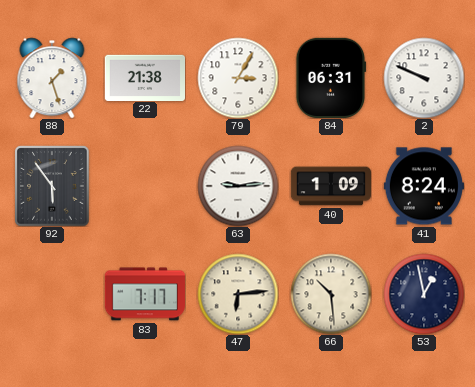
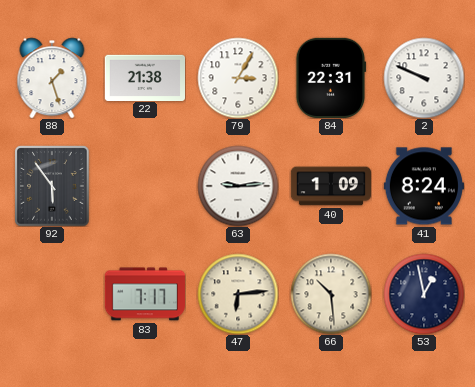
84: 06:31 -> 22:31
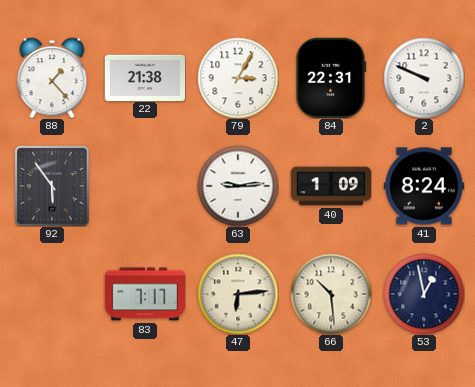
88: 1:27 -> 1:23
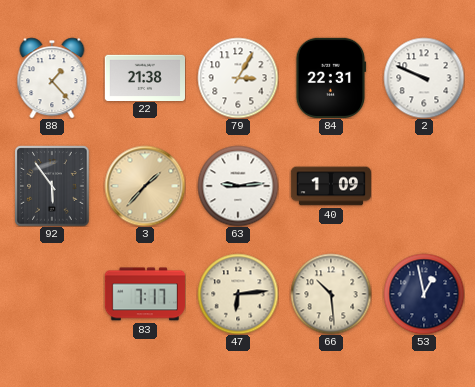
3: none -> 1:37
41: 8:24 -> none
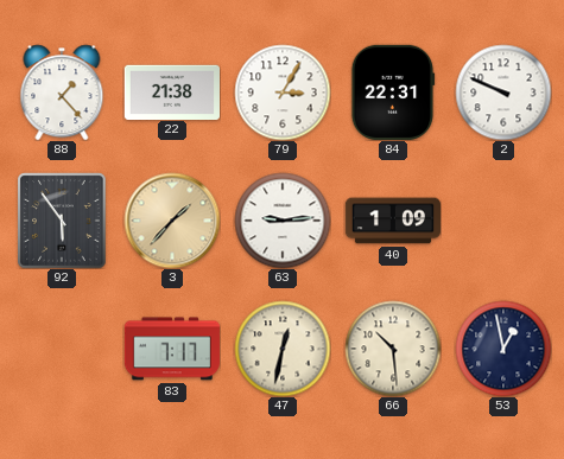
47: 6:14 -> 12:32
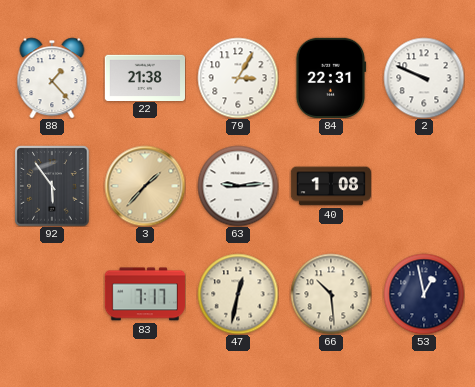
40: 1:09 -> 1:08
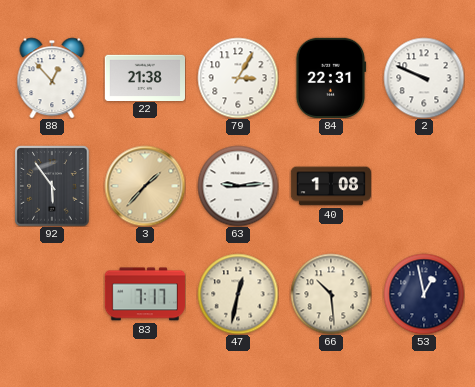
88: 1:23 -> 12:53
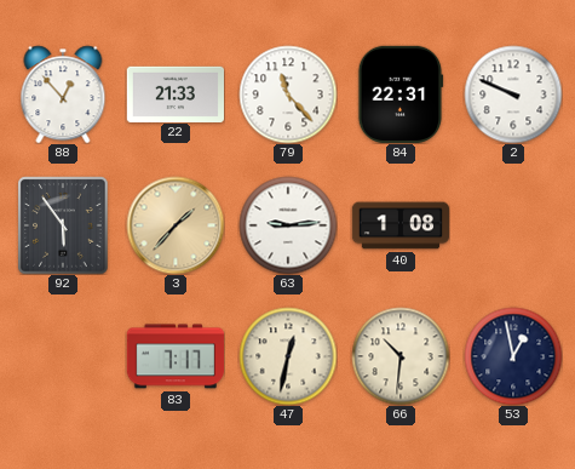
22: 21:38 -> 21:33
79: 3:05 -> 11:23
66: 10:29 -> 10:31
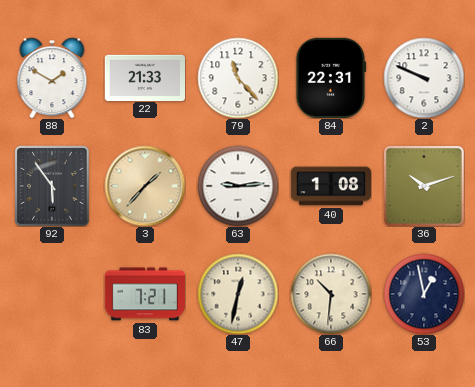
88: 12:53 -> 1:50
36: none -> 10:12
83: 7:17 -> 7:21
